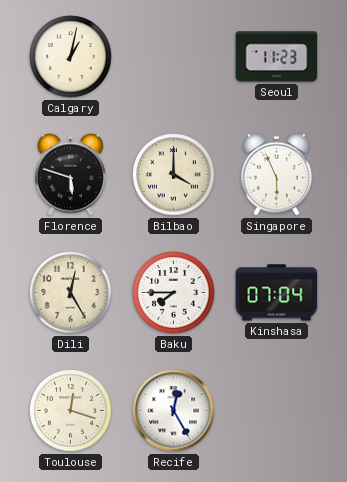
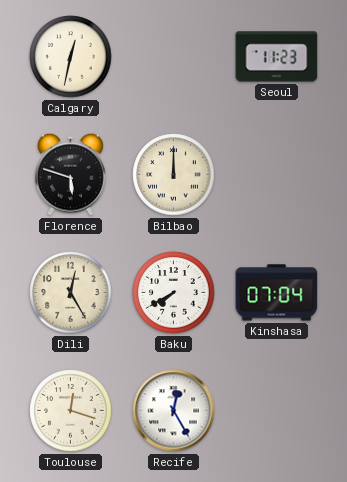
Calgary: 1:02 -> 12:32
Bilbao: 4:00 -> 12:00
Singapore: 5:56 -> none
Baku: 7:45 -> 7:40
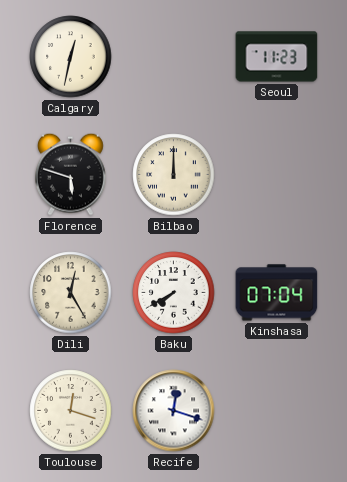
Recife: 12:25 -> 12:18
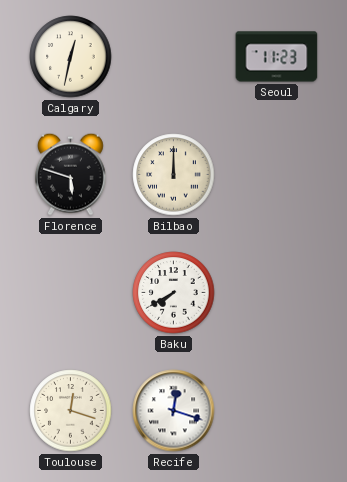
Dili: 12:25 -> none
Kinshasa: 07:04 -> none
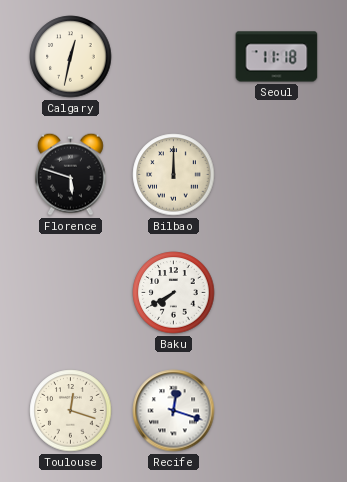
Seoul: 11:23 -> 11:18
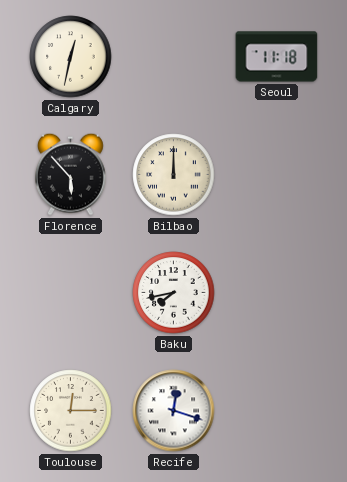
Florence: 5:48 -> 5:53
Baku: 7:40 -> 7:43
Toulouse: 12:18 -> 12:15
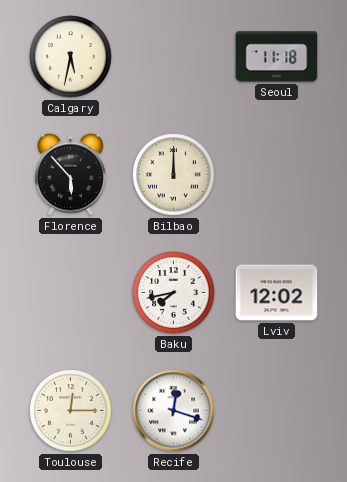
Calgary: 12:32 -> 5:32
Lviv: none -> 12:02
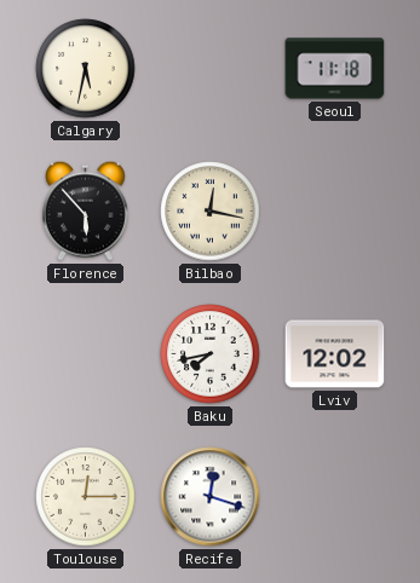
Bilbao: 12:00 -> 12:17
